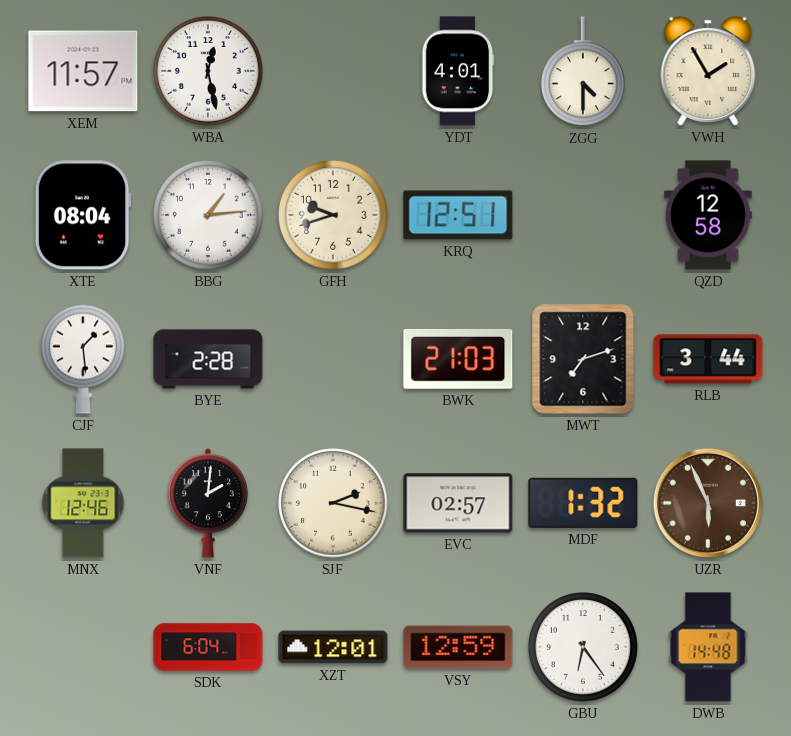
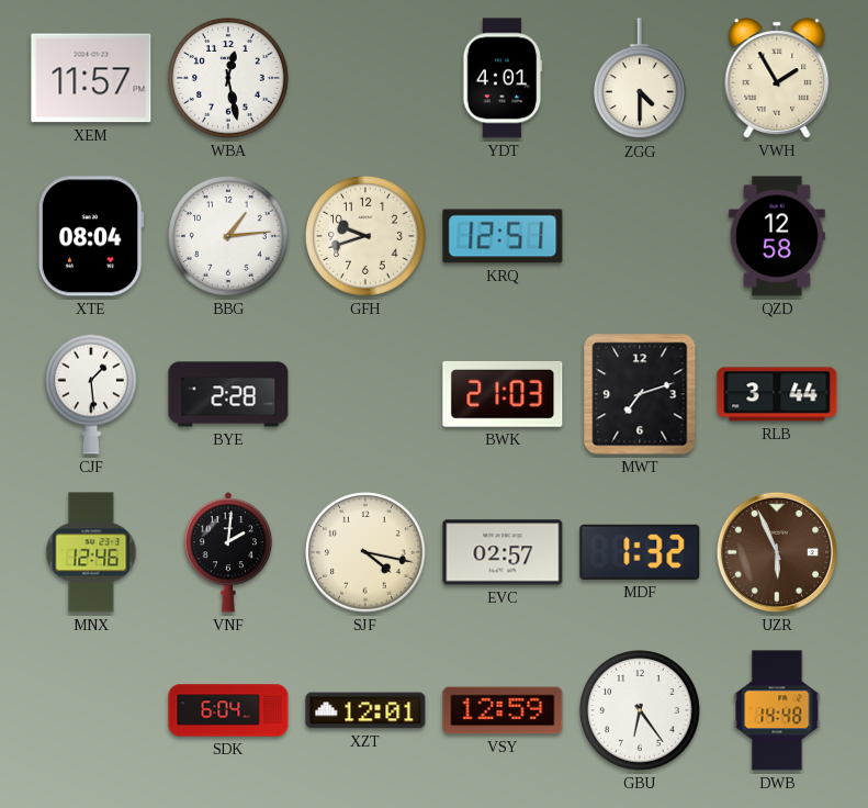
SJF: 2:17 -> 4:17
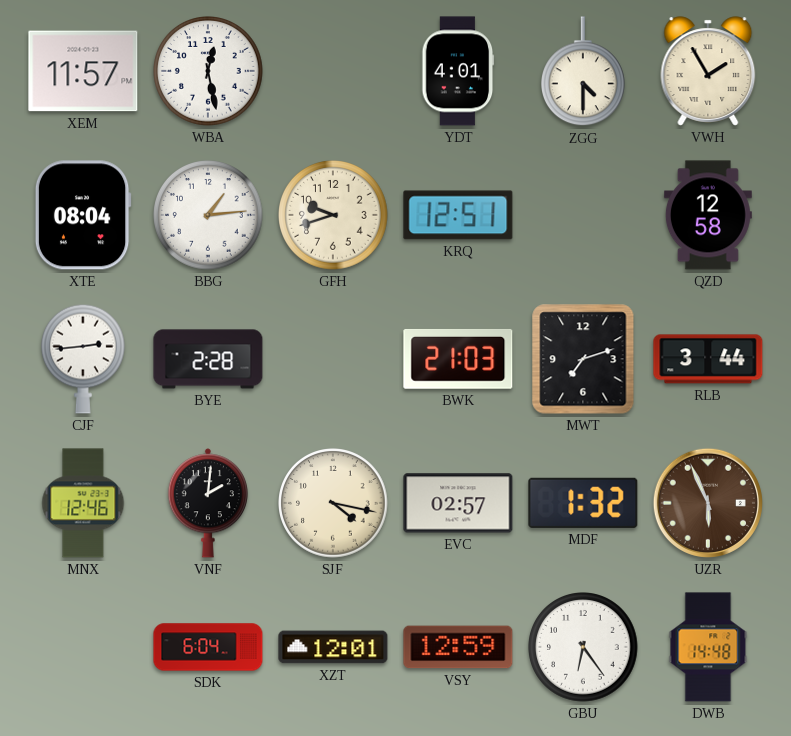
CJF: 1:29 -> 2:44
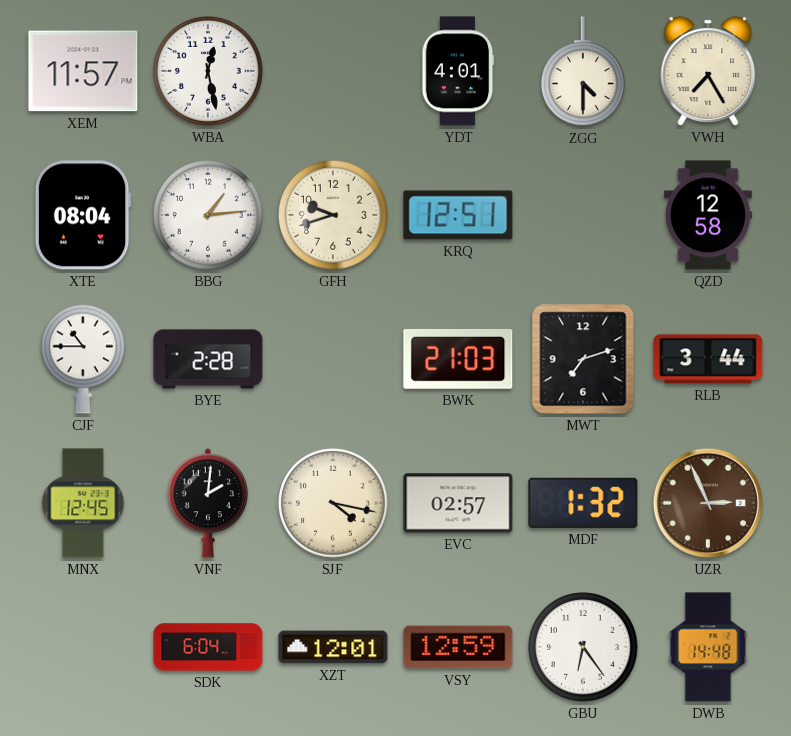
VWH: 1:55 -> 7:25
CJF: 2:44 -> 10:45
MNX: 12:46 -> 12:45
UZR: 5:56 -> 2:56
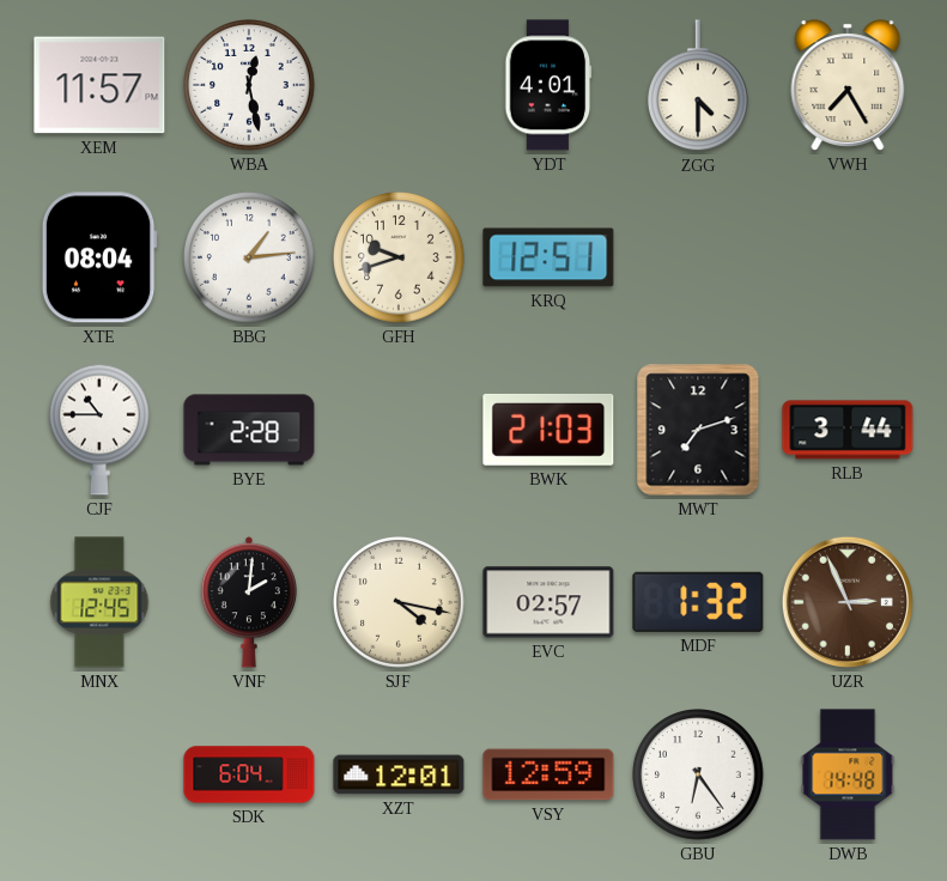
QZD: 12:58 -> none
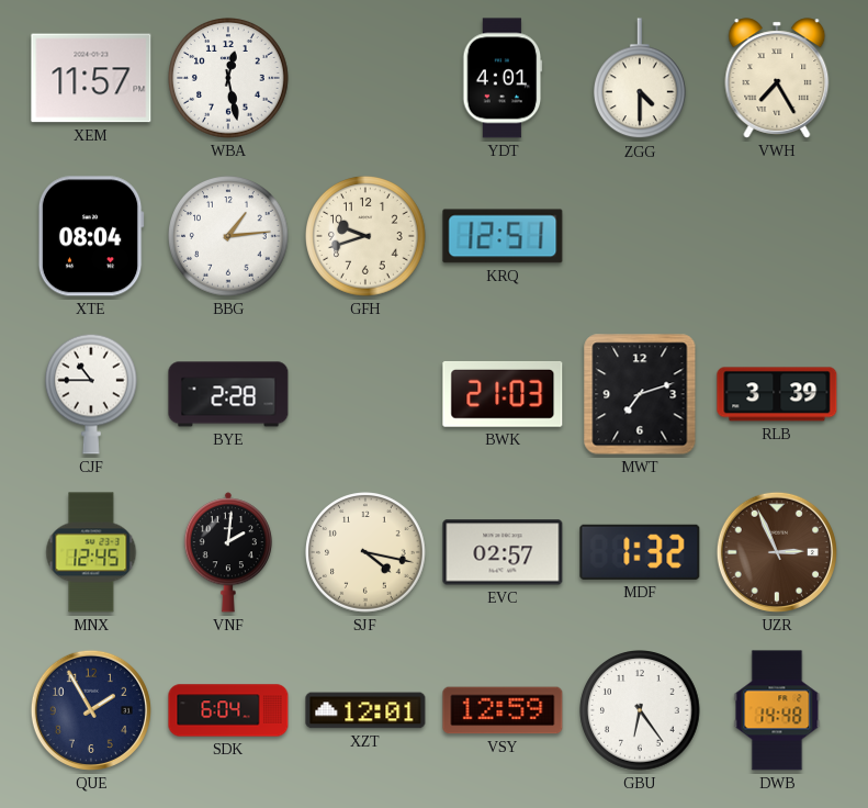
RLB: 3:44 -> 3:39
QUE: none -> 1:55
